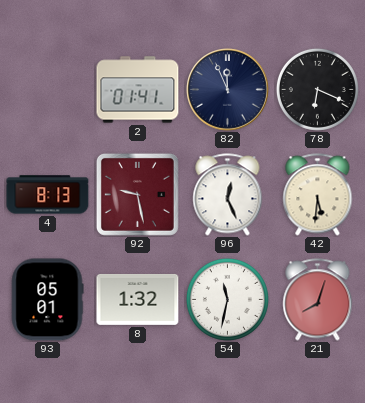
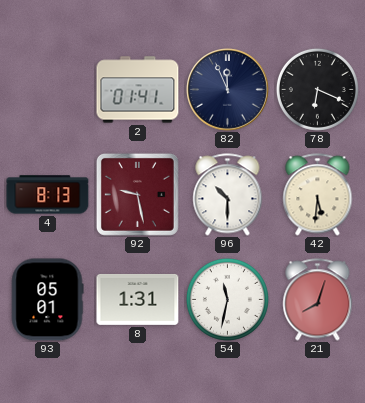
96: 12:26 -> 10:30
8: 1:32 -> 1:31
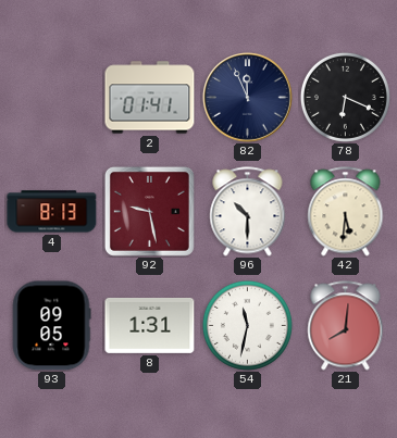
93: 05:01 -> 09:05
21: 8:03 -> 8:01
